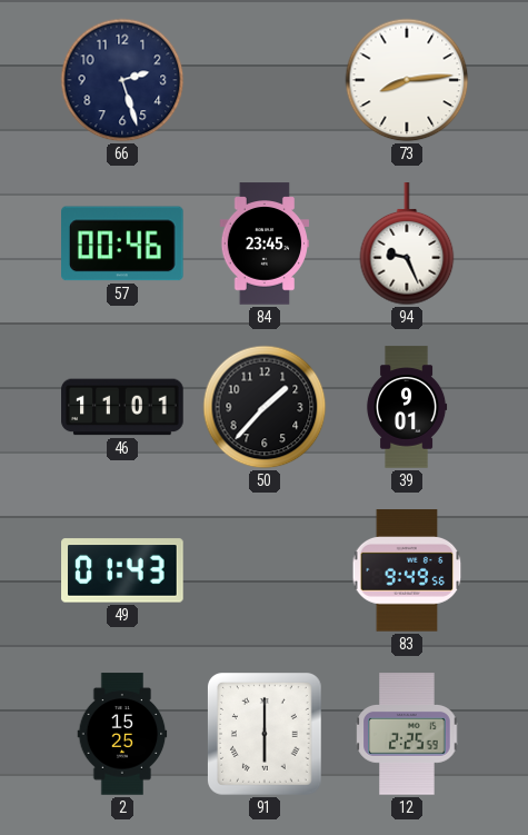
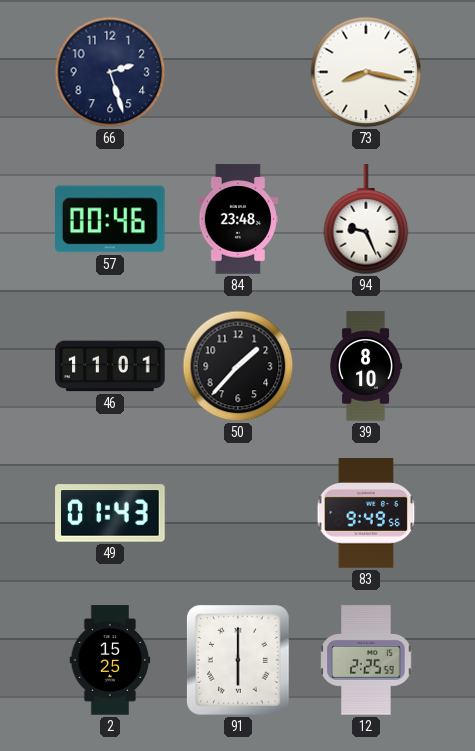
73: 8:14 -> 8:17
84: 23:45 -> 23:48
39: 9:01 -> 8:10
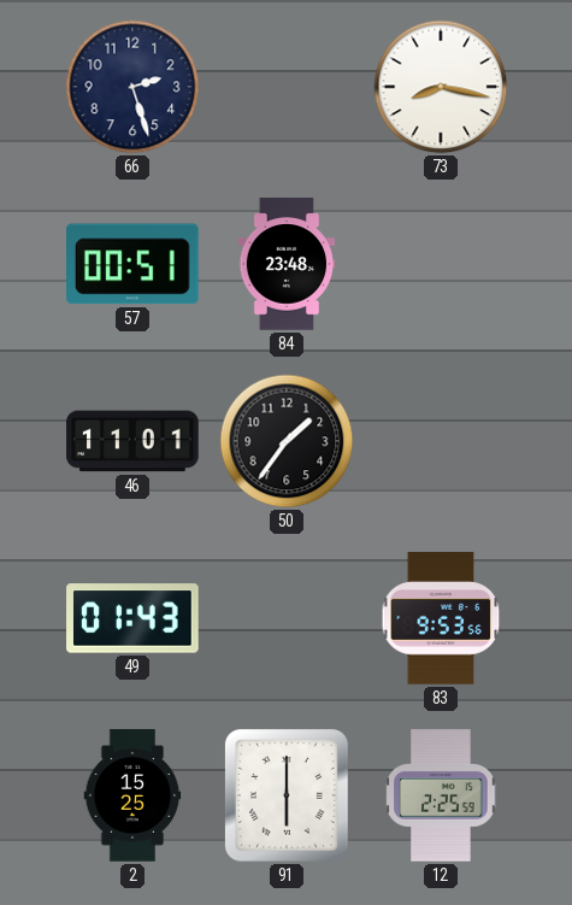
57: 00:46 -> 00:51
94: 9:26 -> none
50: 1:37 -> 1:36
39: 8:10 -> none
83: 9:49 -> 9:53
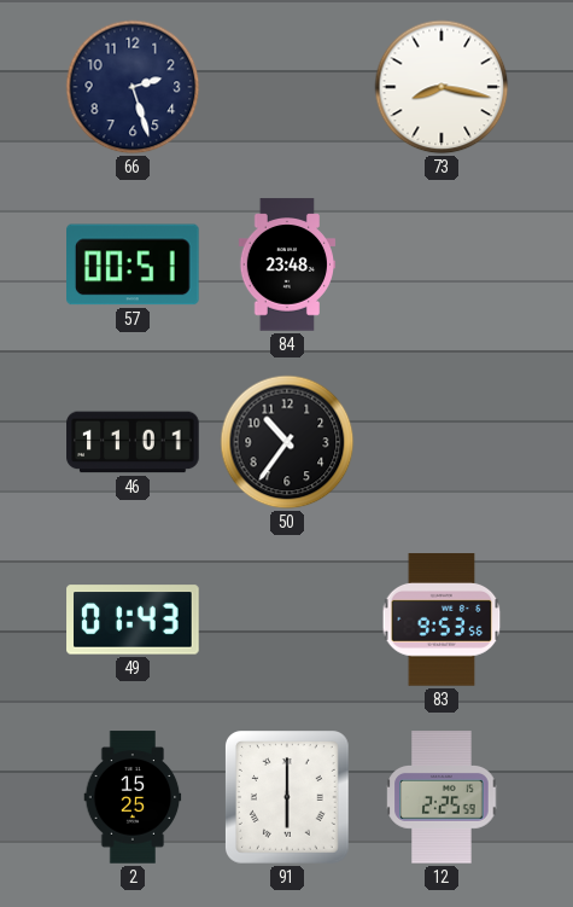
50: 1:36 -> 10:36
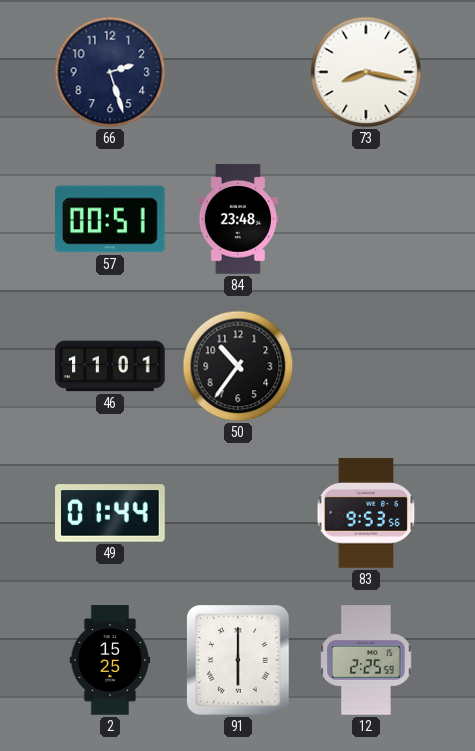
49: 01:43 -> 01:44
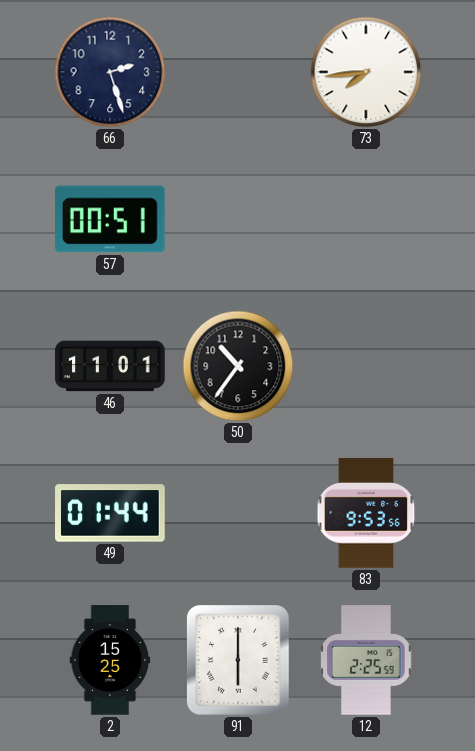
73: 8:17 -> 7:44
84: 23:48 -> none
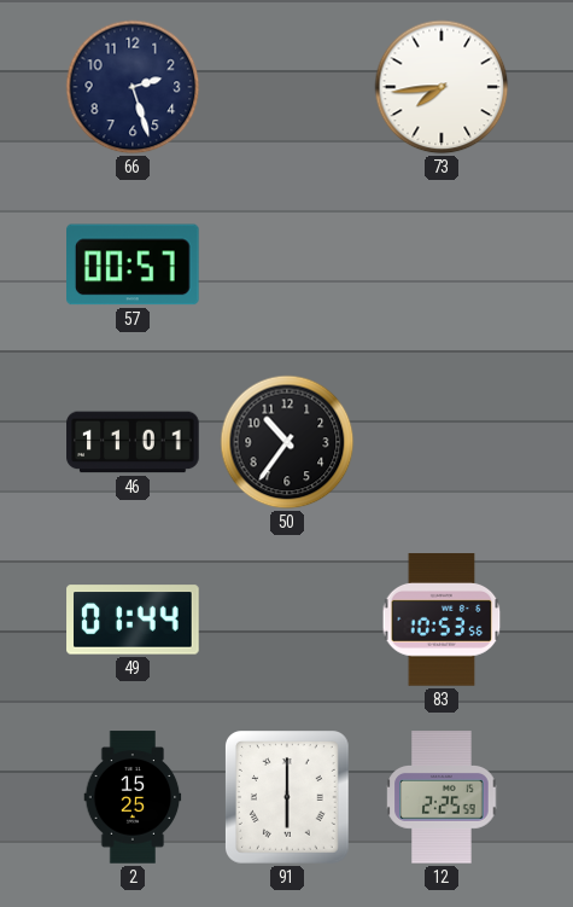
57: 00:51 -> 00:57
83: 9:53 -> 10:53
